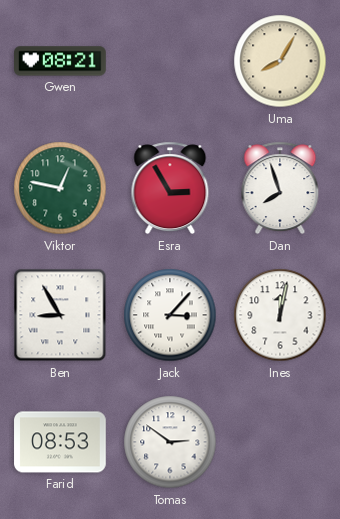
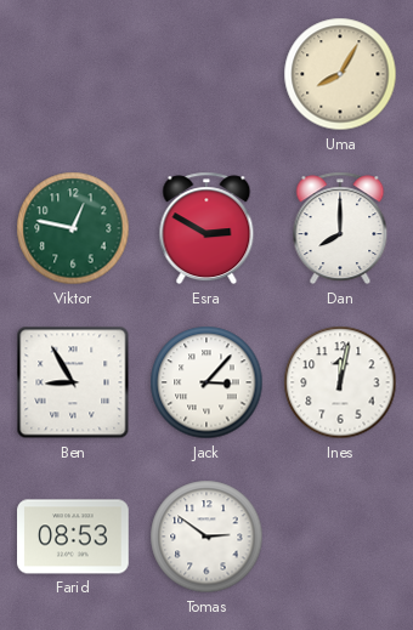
Gwen: 08:21 -> none
Esra: 2:55 -> 2:50
Dan: 7:57 -> 8:00
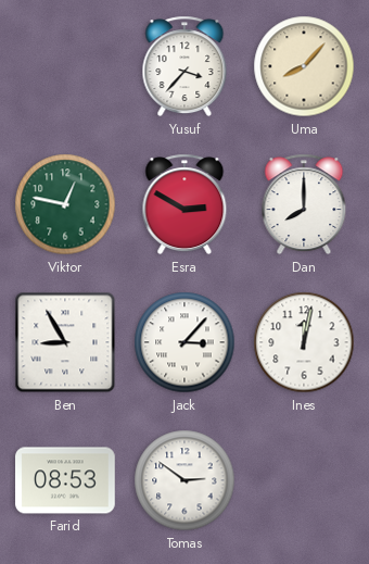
Yusuf: none -> 3:37
Uma: 8:05 -> 8:07
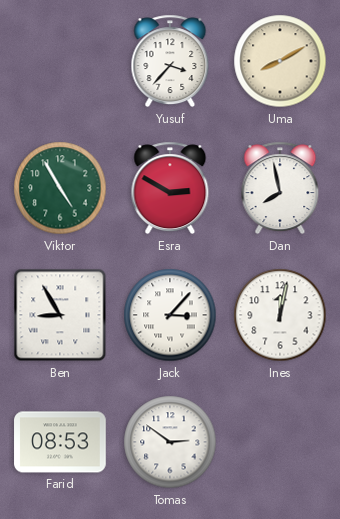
Uma: 8:07 -> 8:10
Viktor: 12:47 -> 4:55
Dan: 8:00 -> 7:58
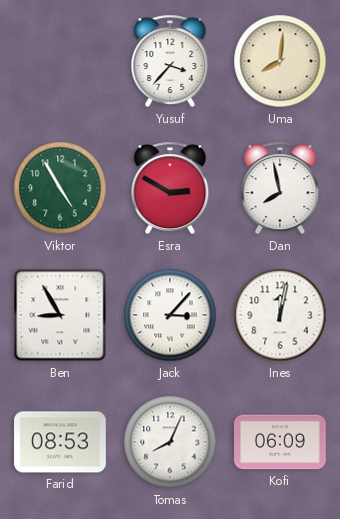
Uma: 8:10 -> 8:01
Tomas: 2:51 -> 8:04
Kofi: none -> 06:09
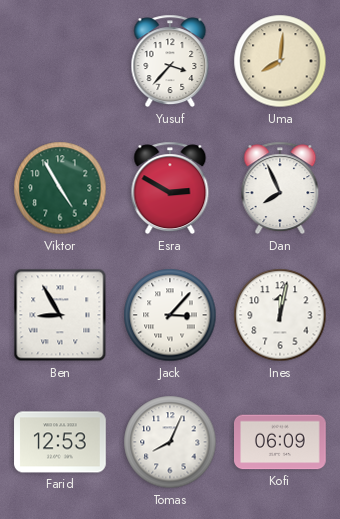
Dan: 7:58 -> 7:56
Farid: 08:53 -> 12:53
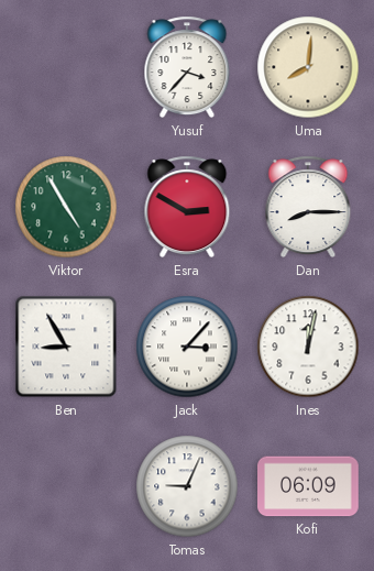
Dan: 7:56 -> 8:15
Farid: 12:53 -> none
Tomas: 8:04 -> 9:04
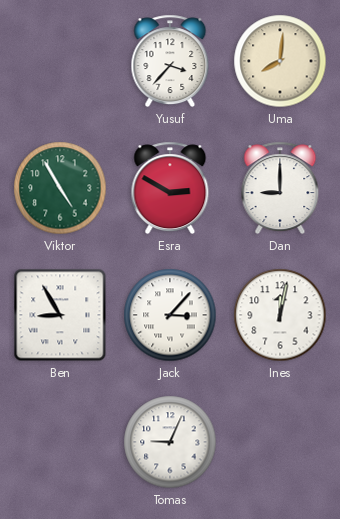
Dan: 8:15 -> 9:00
Kofi: 06:09 -> none
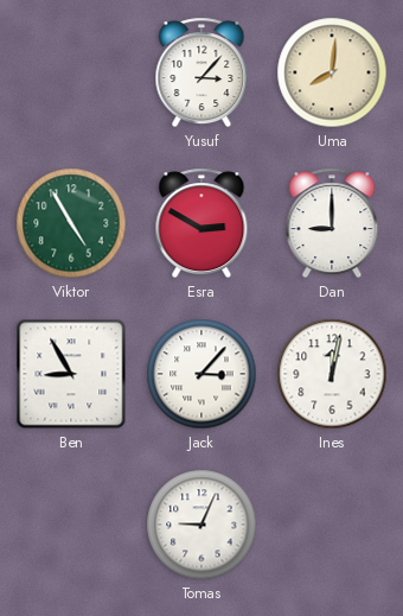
Yusuf: 3:37 -> 3:07
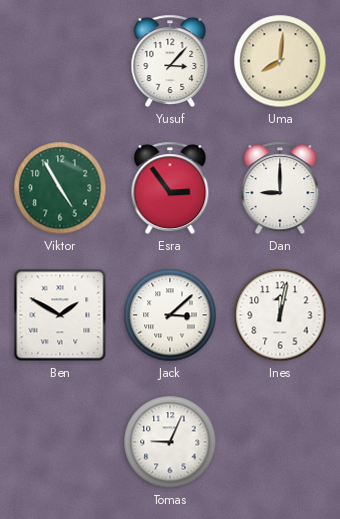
Esra: 2:50 -> 2:54
Ben: 8:55 -> 1:50
Jack: 3:07 -> 3:08
